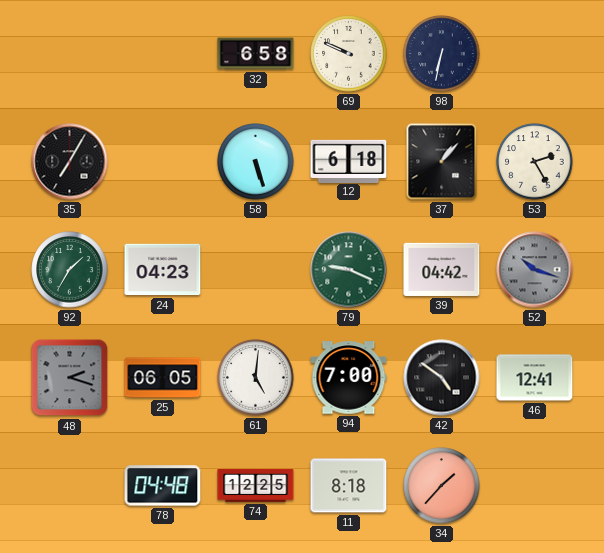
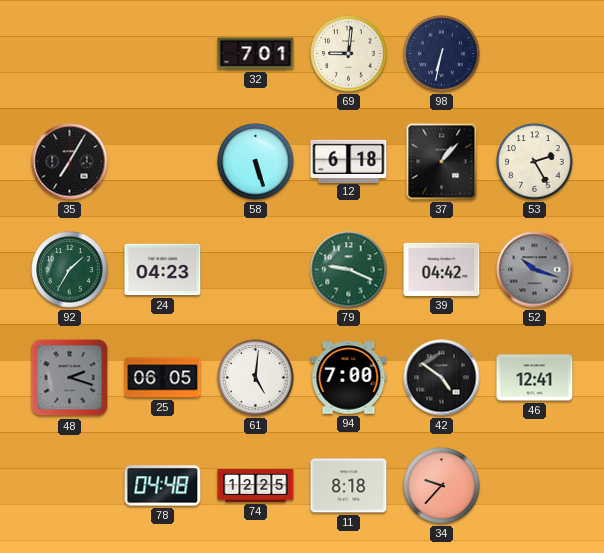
32: 6:58 -> 7:01
69: 9:49 -> 9:01
34: 1:37 -> 9:37
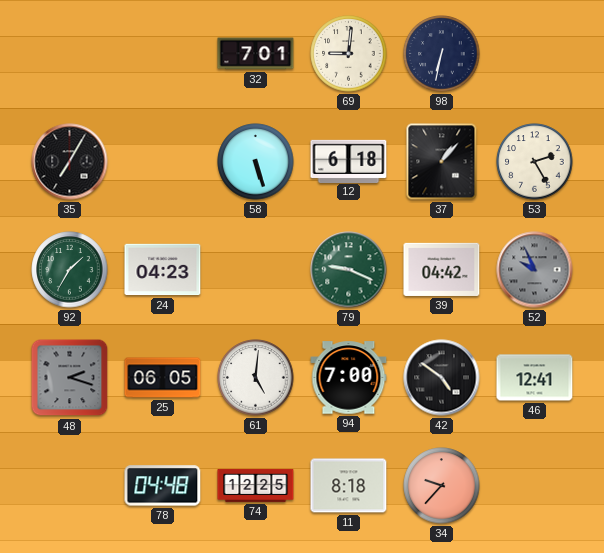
52: 10:18 -> 9:56
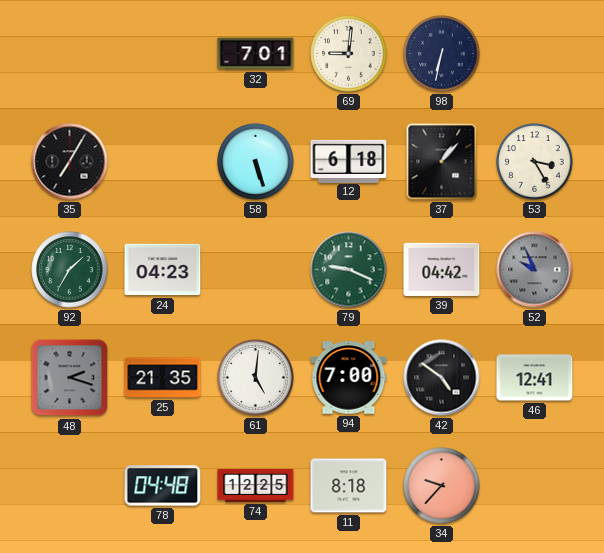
53: 2:25 -> 3:25
25: 06:05 -> 21:35
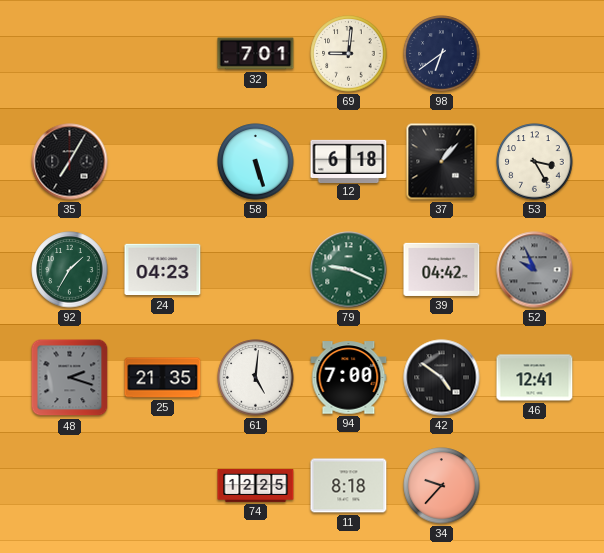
98: 6:32 -> 6:39
78: 04:48 -> none
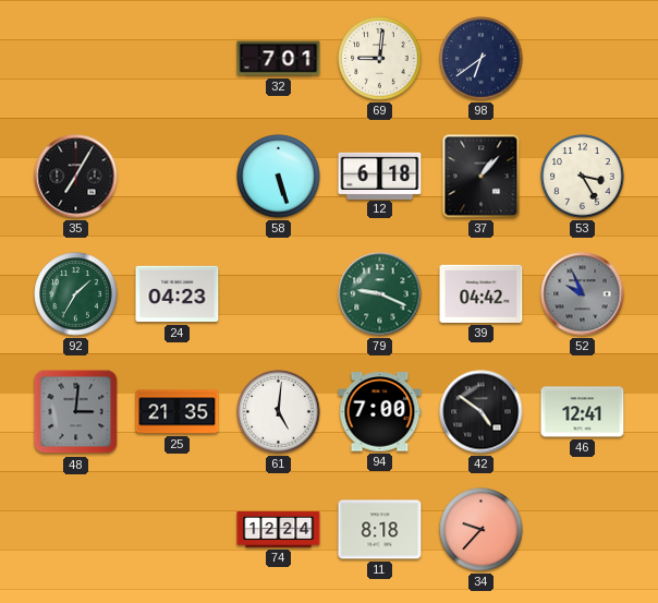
48: 2:18 -> 3:01
74: 12:25 -> 12:24
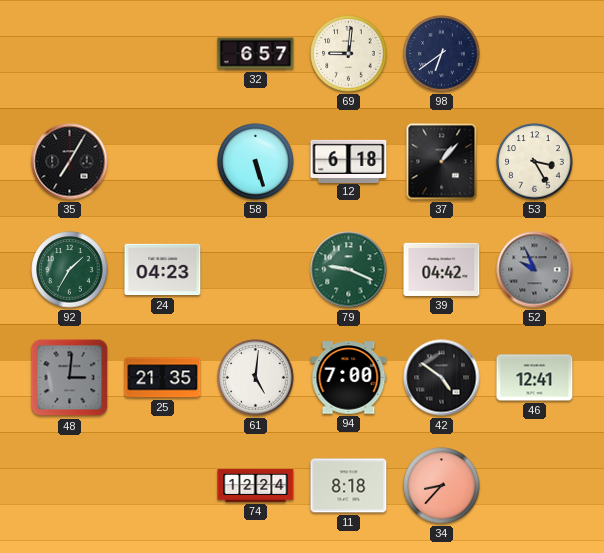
32: 7:01 -> 6:57
34: 9:37 -> 8:37
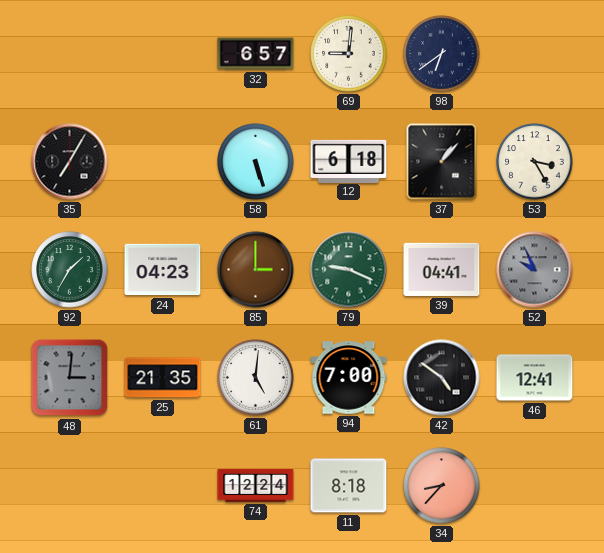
85: none -> 3:00
39: 04:42 -> 04:41
